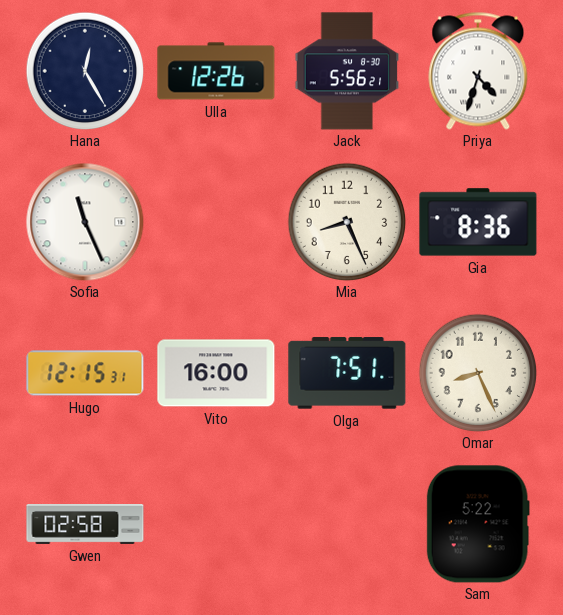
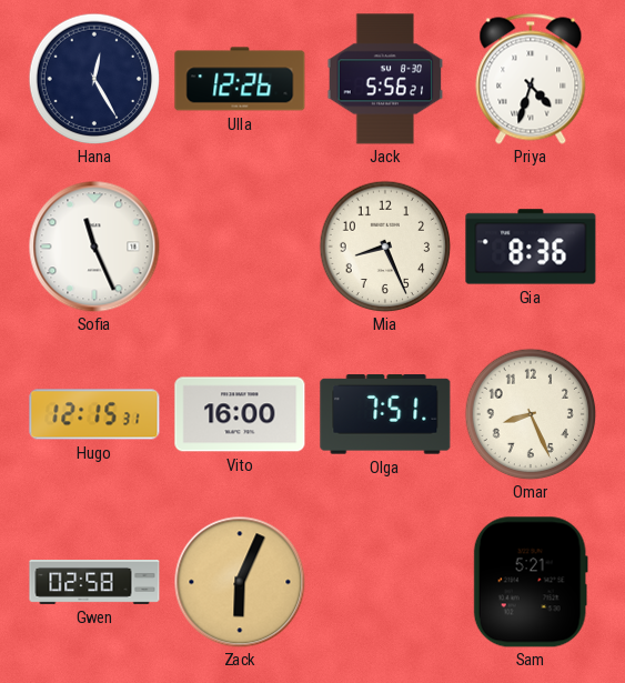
Zack: none -> 6:04
Sam: 5:22 -> 5:21
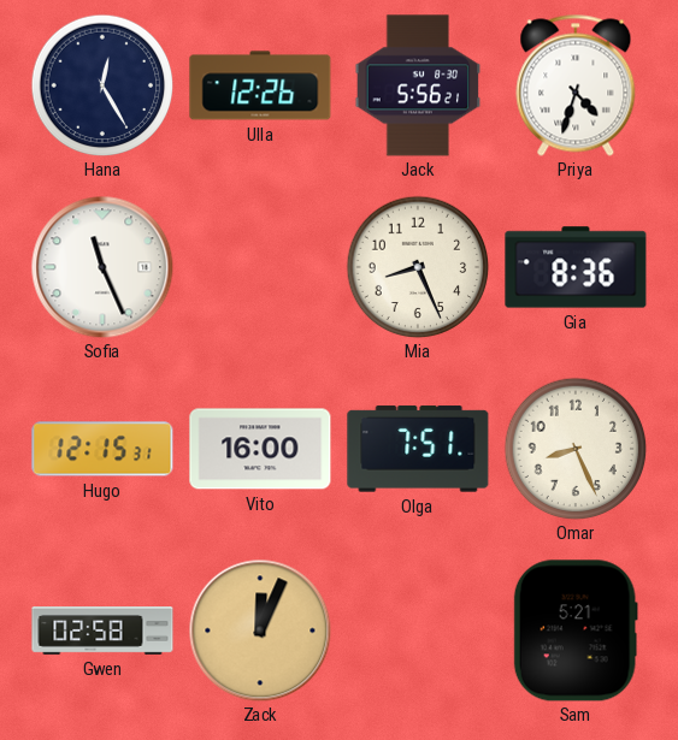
Zack: 6:04 -> 12:04
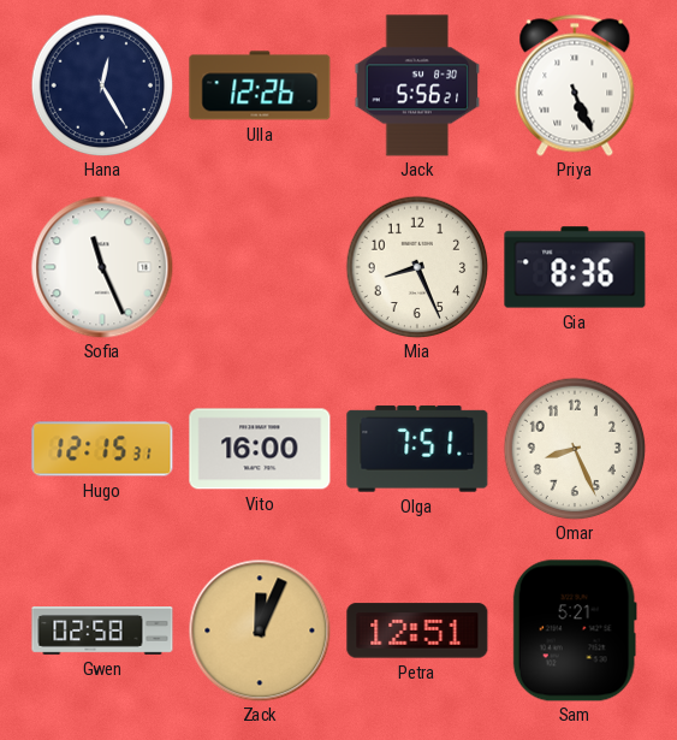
Priya: 4:33 -> 5:26
Petra: none -> 12:51
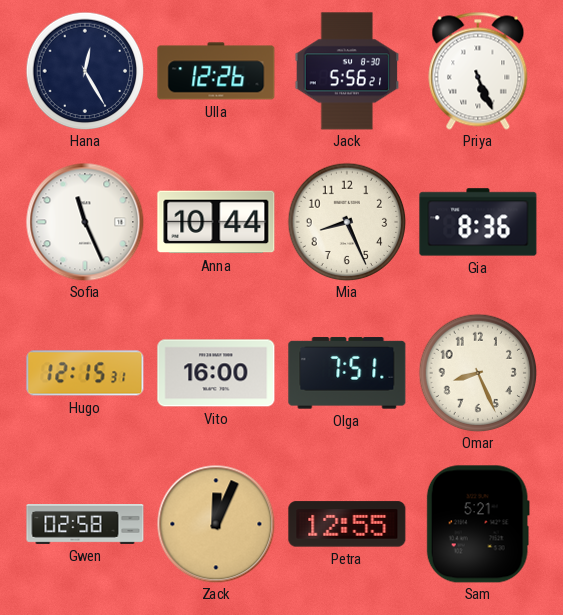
Anna: none -> 10:44
Petra: 12:51 -> 12:55
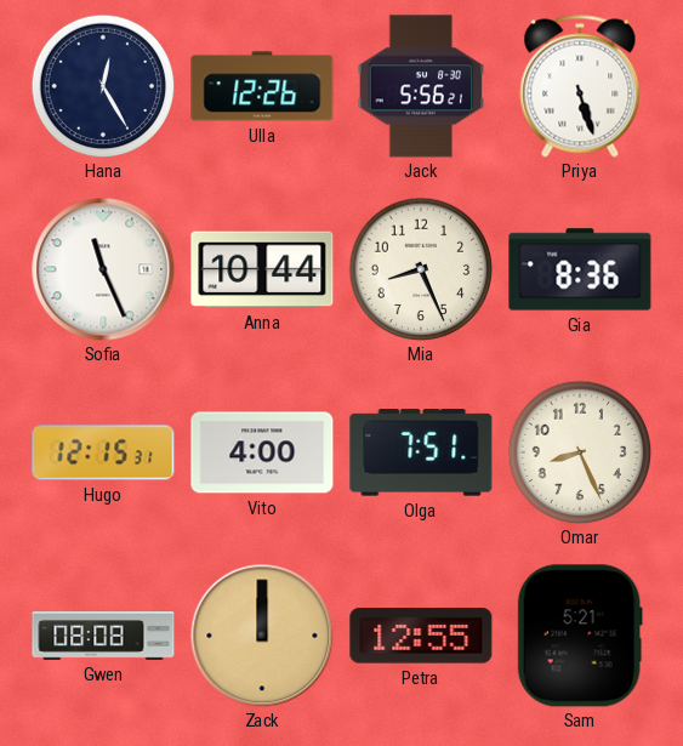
Priya: 5:26 -> 5:27
Vito: 16:00 -> 4:00
Gwen: 02:58 -> 08:08
Zack: 12:04 -> 12:00
